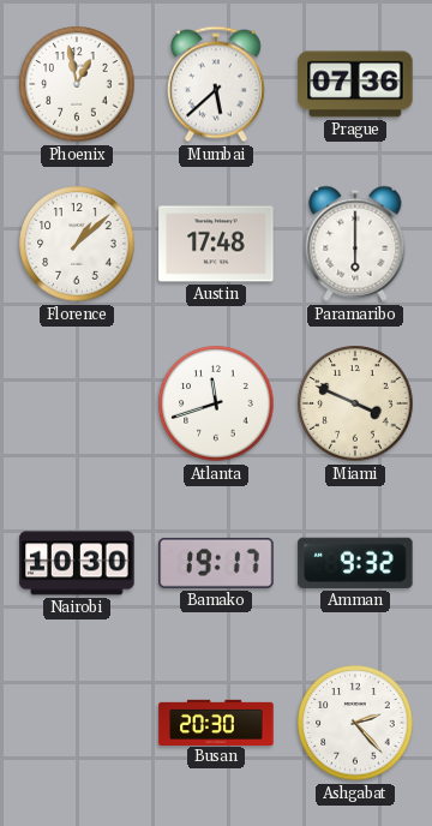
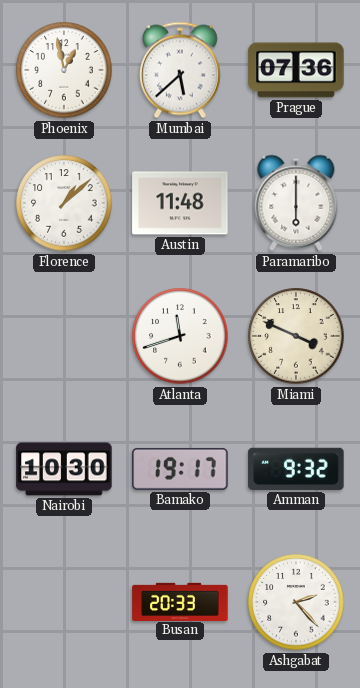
Austin: 17:48 -> 11:48
Busan: 20:30 -> 20:33
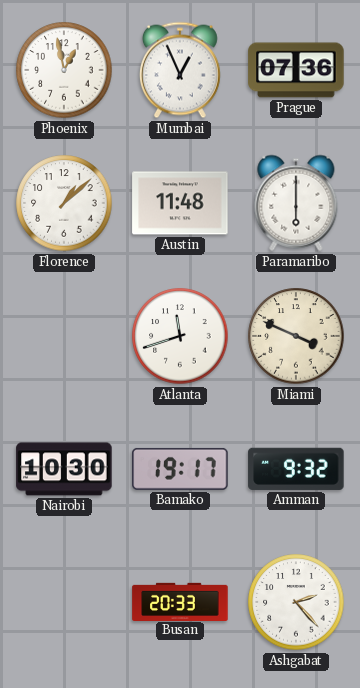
Mumbai: 5:38 -> 12:56
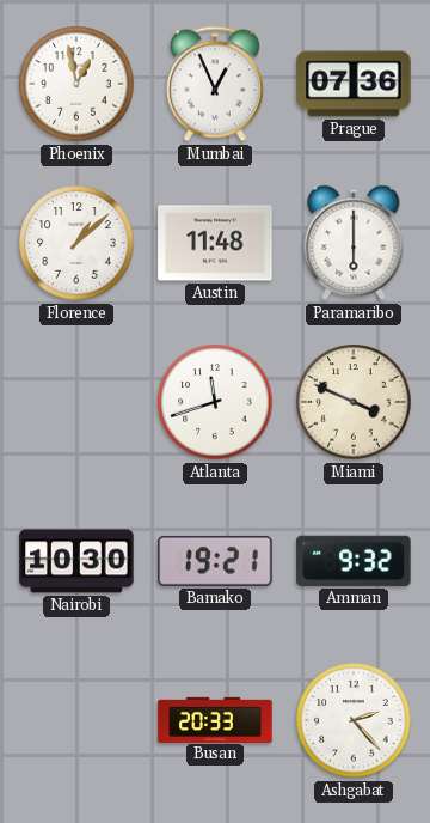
Bamako: 19:17 -> 19:21
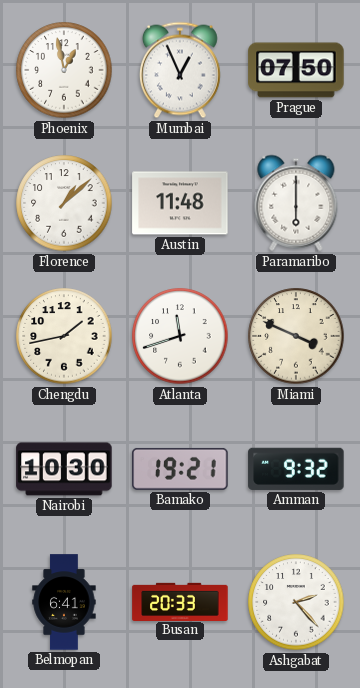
Prague: 07:36 -> 07:50
Chengdu: none -> 1:43
Belmopan: none -> 6:41
